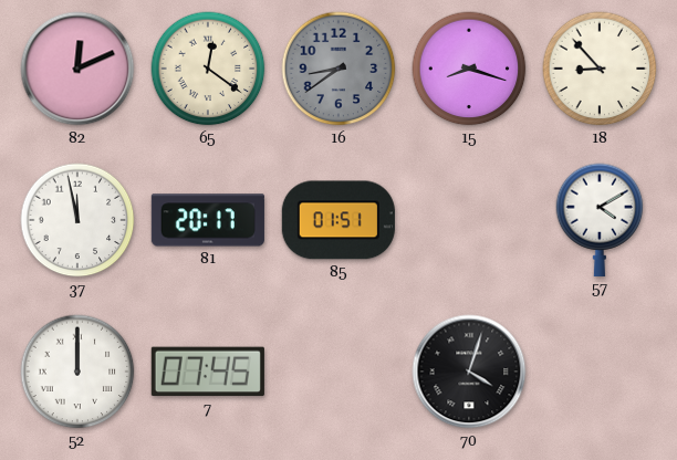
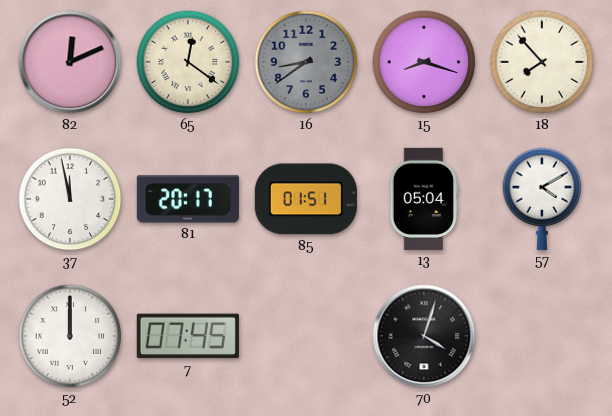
18: 8:53 -> 7:53
13: none -> 05:04
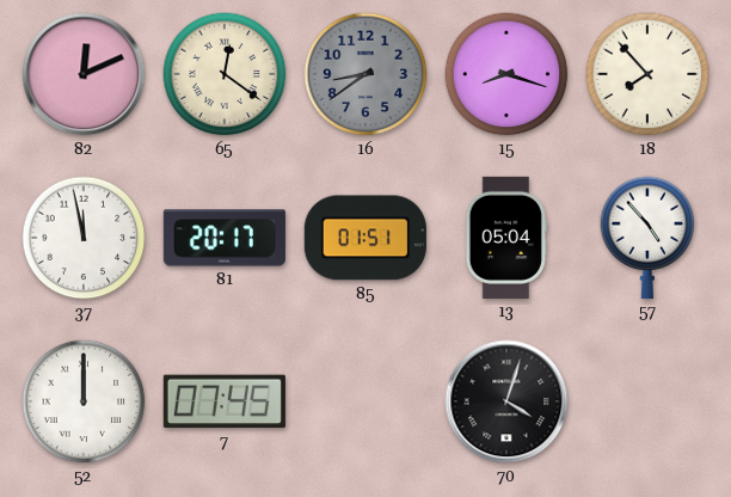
57: 4:10 -> 4:53
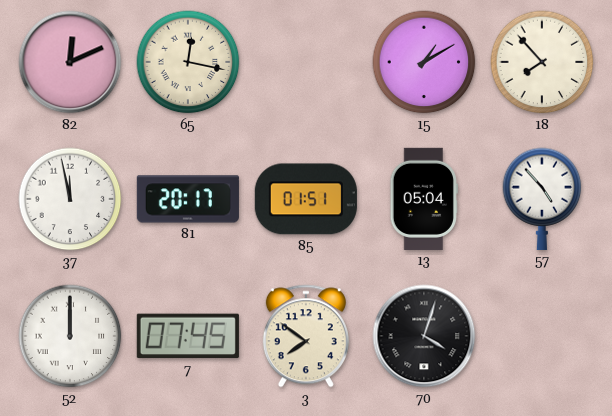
65: 12:21 -> 12:17
16: 8:39 -> none
15: 8:18 -> 1:10
3: none -> 7:51
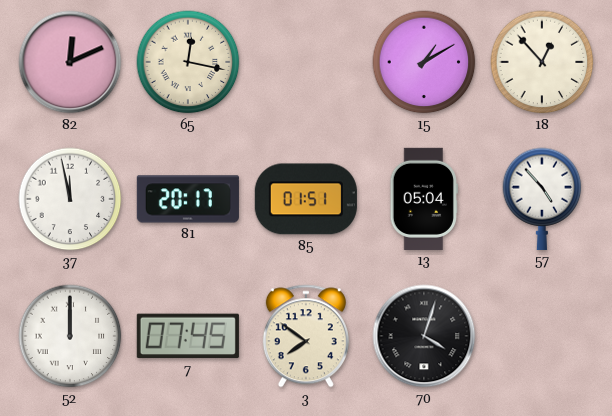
18: 7:53 -> 12:53
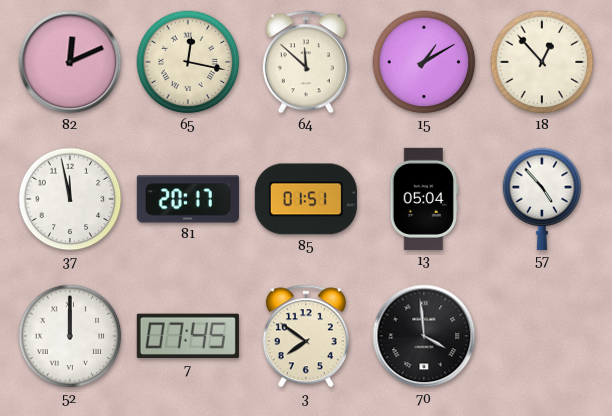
64: none -> 11:52
70: 4:03 -> 3:59
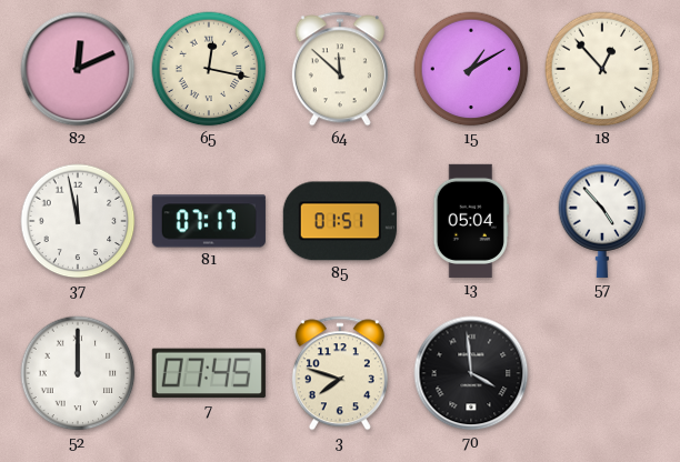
81: 20:17 -> 07:17
3: 7:51 -> 7:48
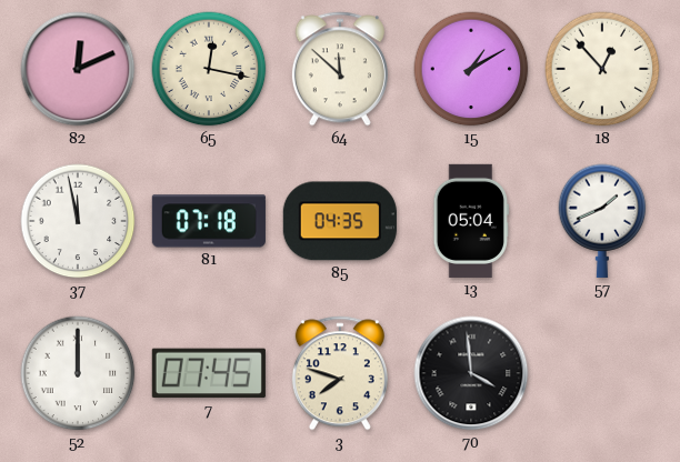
81: 07:17 -> 07:18
85: 01:51 -> 04:35
57: 4:53 -> 1:41
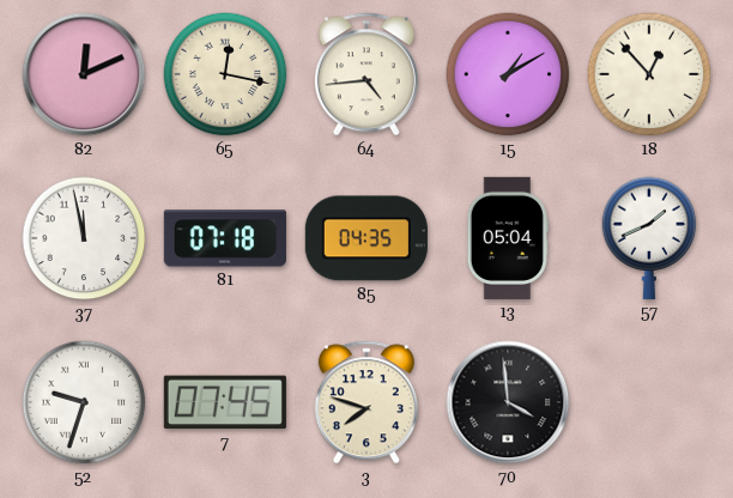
64: 11:52 -> 4:44
52: 12:00 -> 9:33
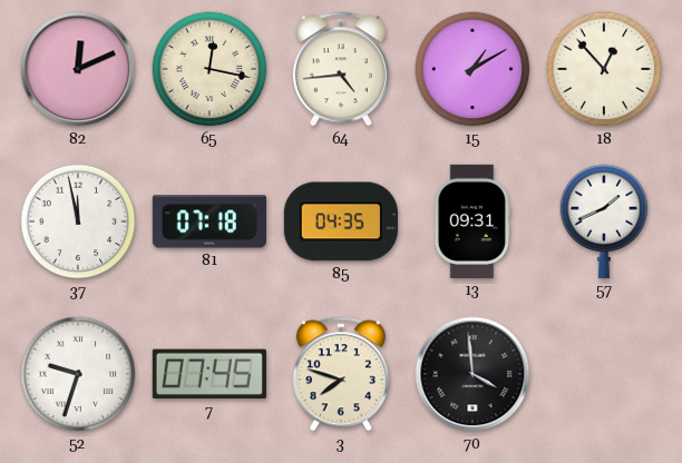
13: 05:04 -> 09:31
